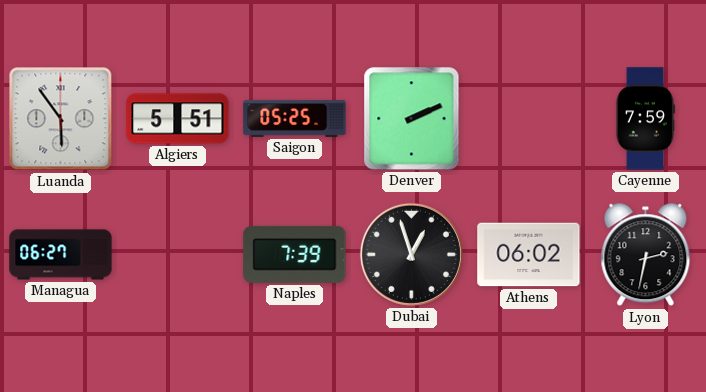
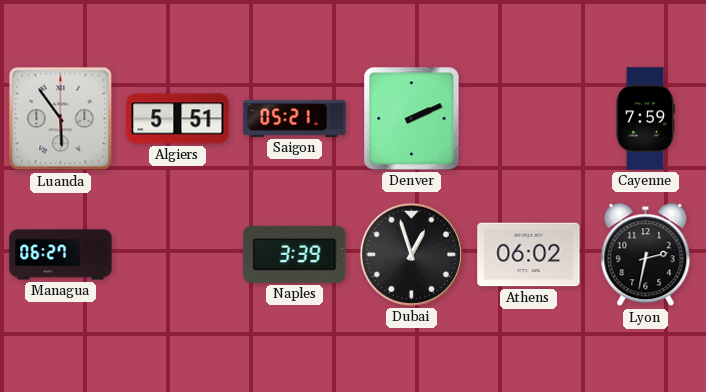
Saigon: 05:25 -> 05:21
Naples: 7:39 -> 3:39
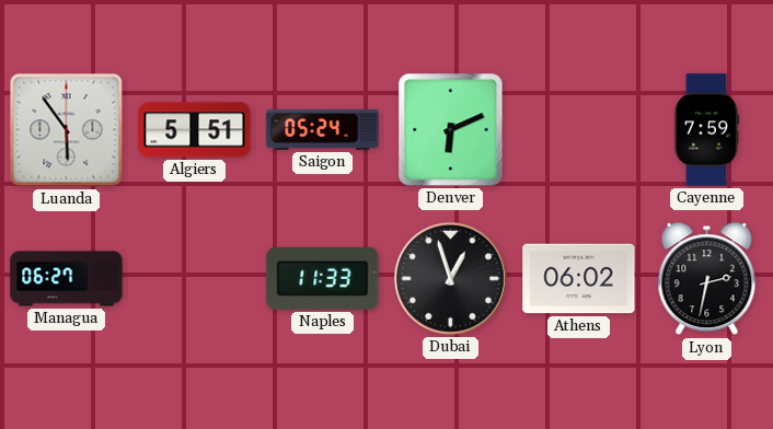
Saigon: 05:21 -> 05:24
Denver: 2:11 -> 6:11
Naples: 3:39 -> 11:33
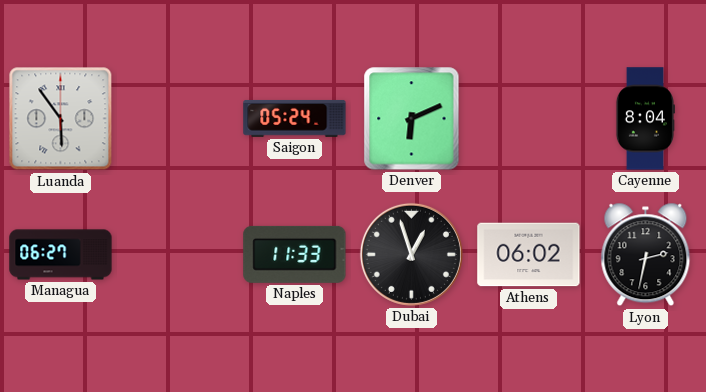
Algiers: 5:51 -> none
Cayenne: 7:59 -> 8:04
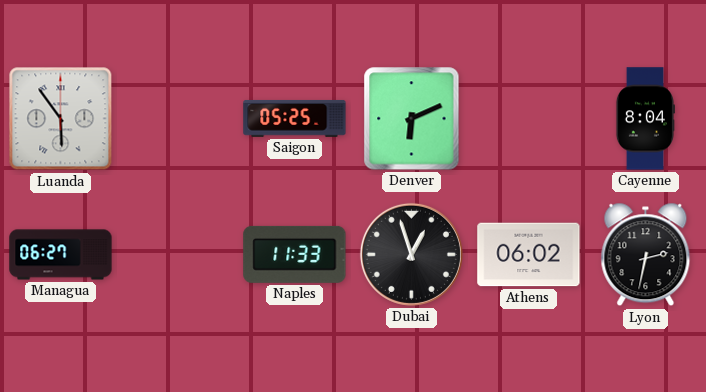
Saigon: 05:24 -> 05:25
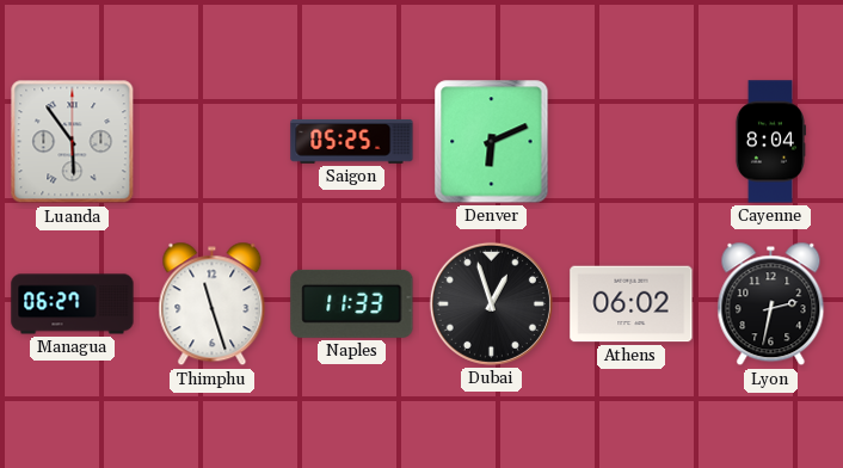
Thimphu: none -> 11:27
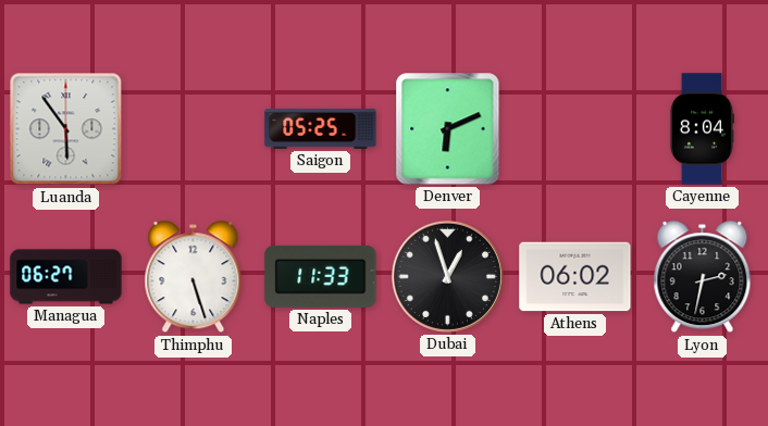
Thimphu: 11:27 -> 5:27
